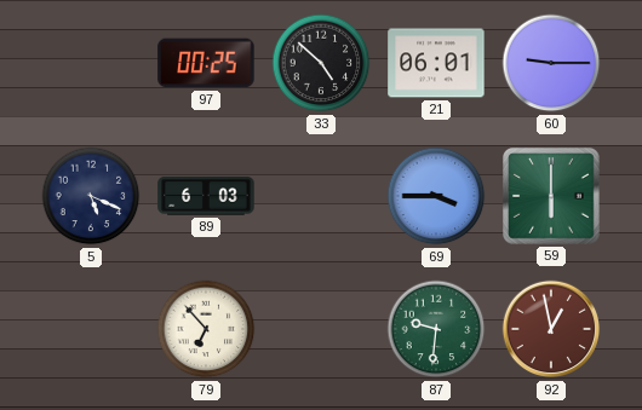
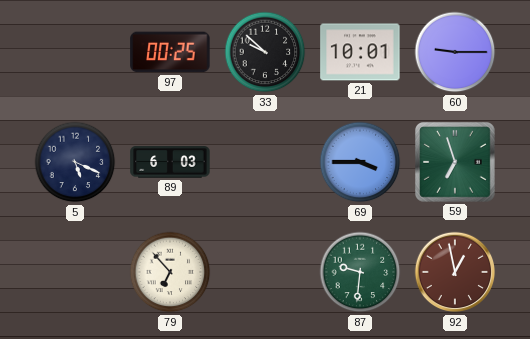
33: 4:52 -> 9:52
21: 06:01 -> 10:01
59: 6:00 -> 6:57
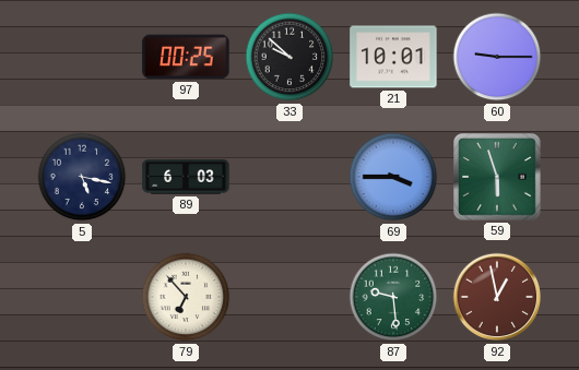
5: 5:19 -> 5:17
59: 6:57 -> 5:57
87: 9:31 -> 9:29
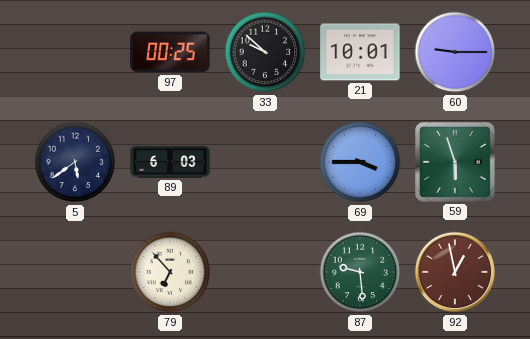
5: 5:17 -> 5:39
